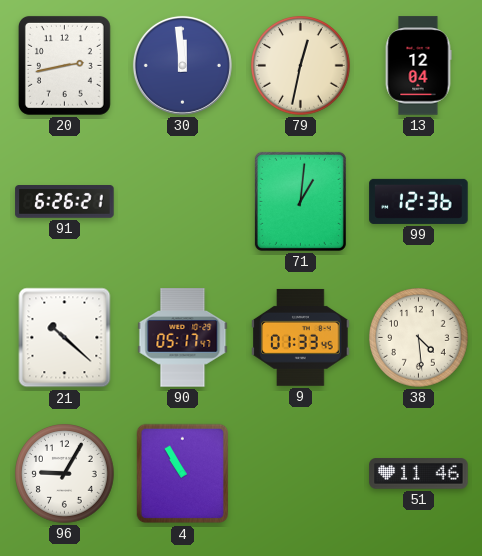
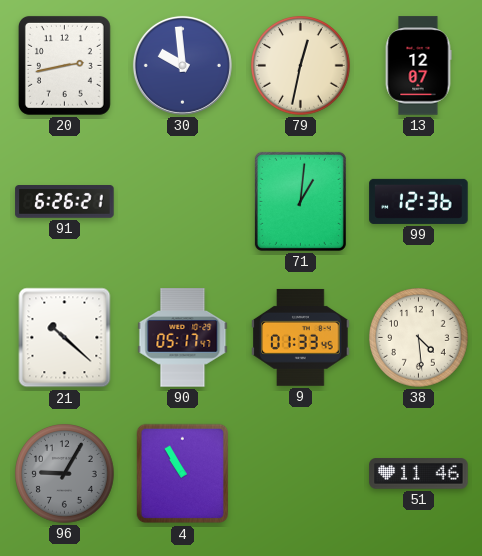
30: 11:59 -> 9:59
13: 12:04 -> 12:07
96 dial: white -> grey
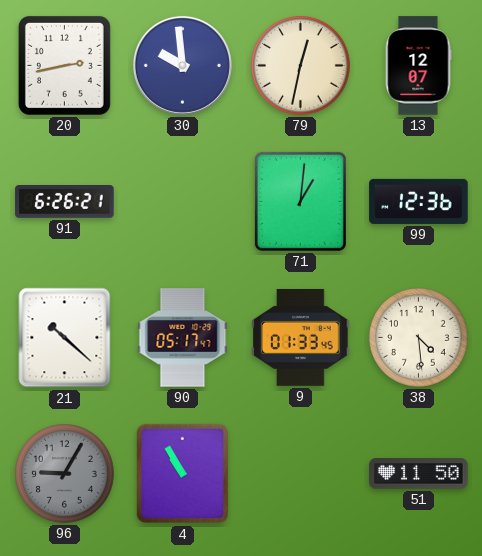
51: 11:46 -> 11:50
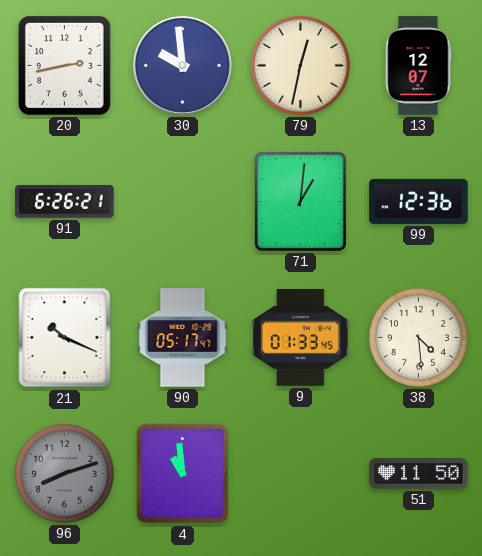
21: 10:22 -> 10:19
96: 9:05 -> 8:12
4: 10:55 -> 10:59
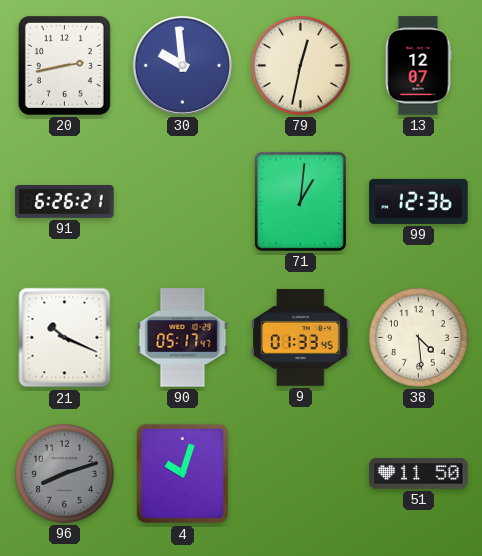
4: 10:59 -> 10:03
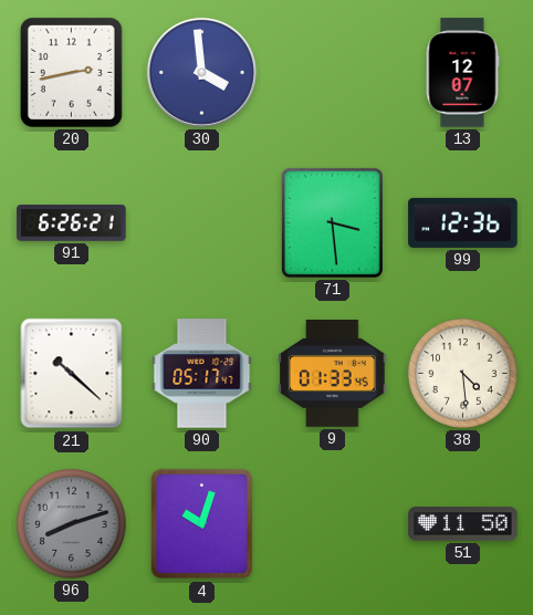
30: 9:59 -> 3:59
79: 12:32 -> none
71: 1:01 -> 3:29
21: 10:19 -> 10:22
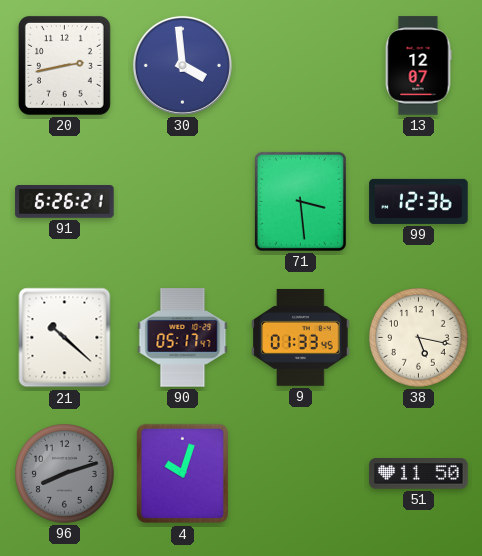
38: 4:29 -> 5:17
